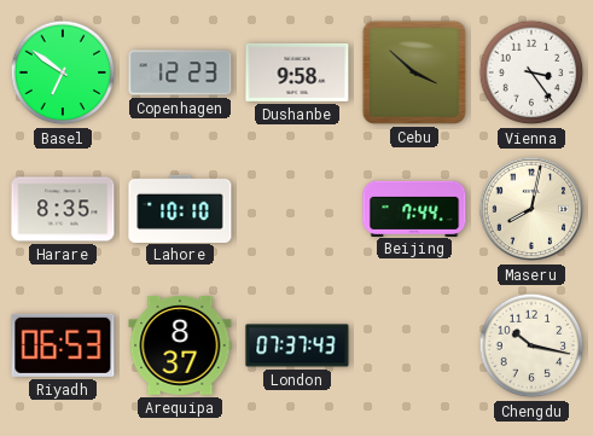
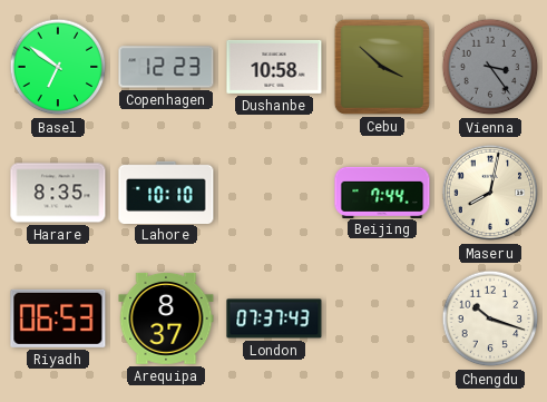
Dushanbe: 9:58 -> 10:58
Vienna dial: white -> grey
Chengdu: 10:17 -> 10:18
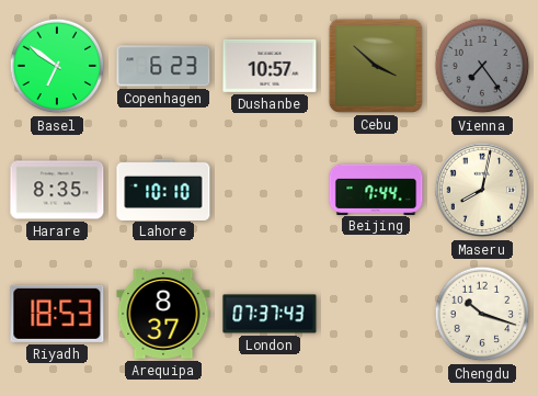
Copenhagen: 12:23 -> 6:23
Dushanbe: 10:58 -> 10:57
Vienna: 3:24 -> 7:24
Riyadh: 06:53 -> 18:53
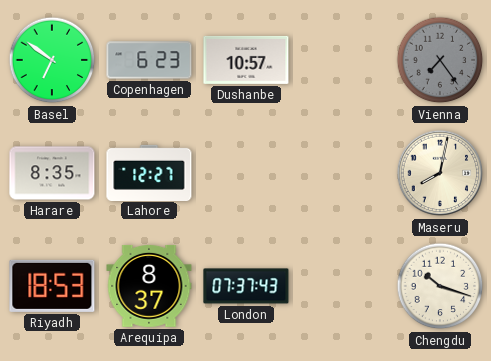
Cebu: 3:52 -> none
Lahore: 10:10 -> 12:27
Beijing: 7:44 -> none
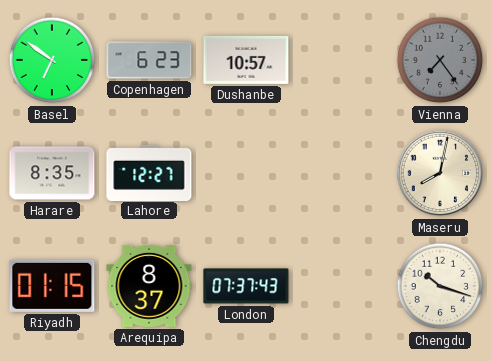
Riyadh: 18:53 -> 01:15
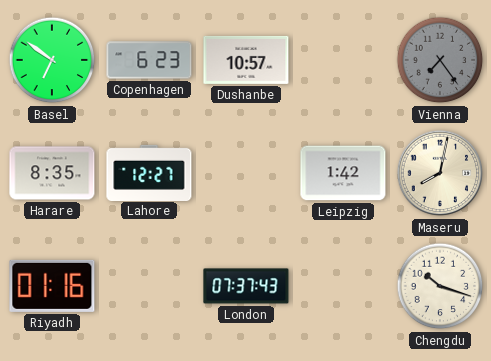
Leipzig: none -> 1:42
Riyadh: 01:15 -> 01:16
Arequipa: 8:37 -> none
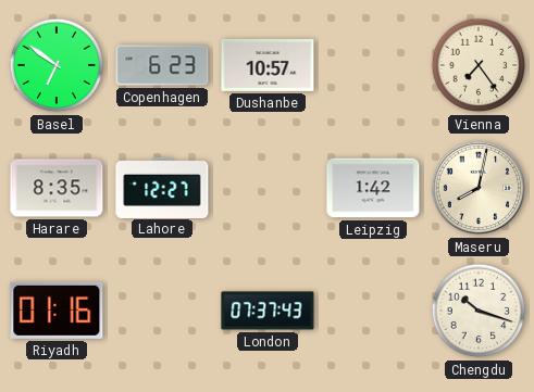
Vienna dial: grey -> cream
